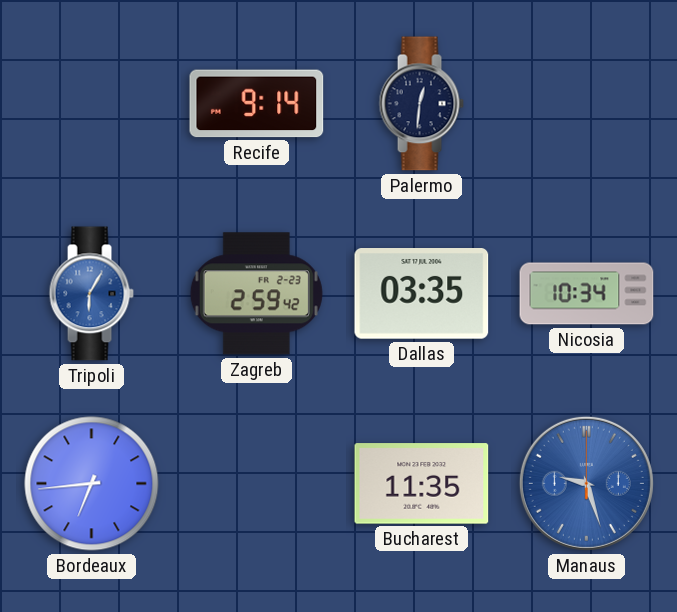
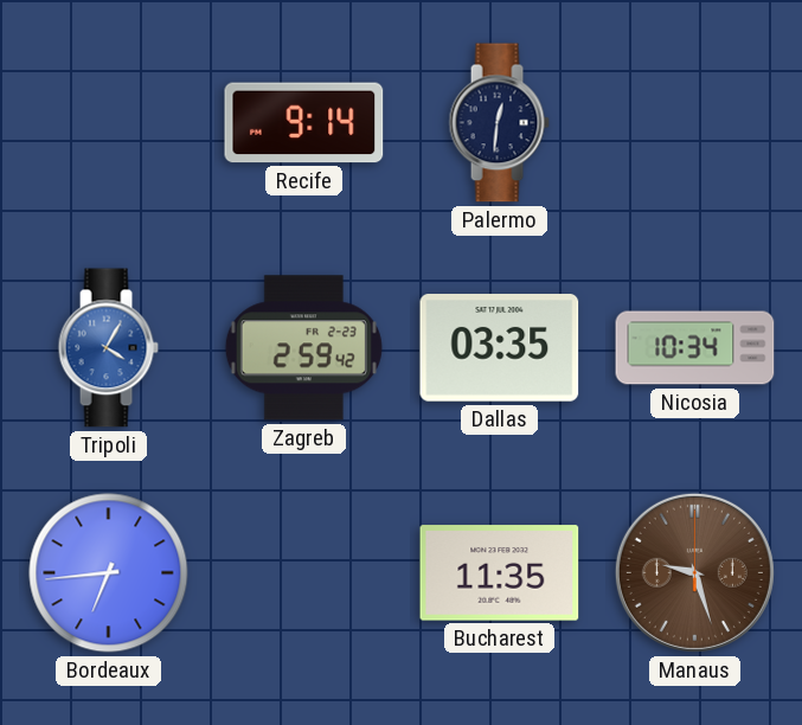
Tripoli: 6:05 -> 4:05
Manaus dial: blue -> brown
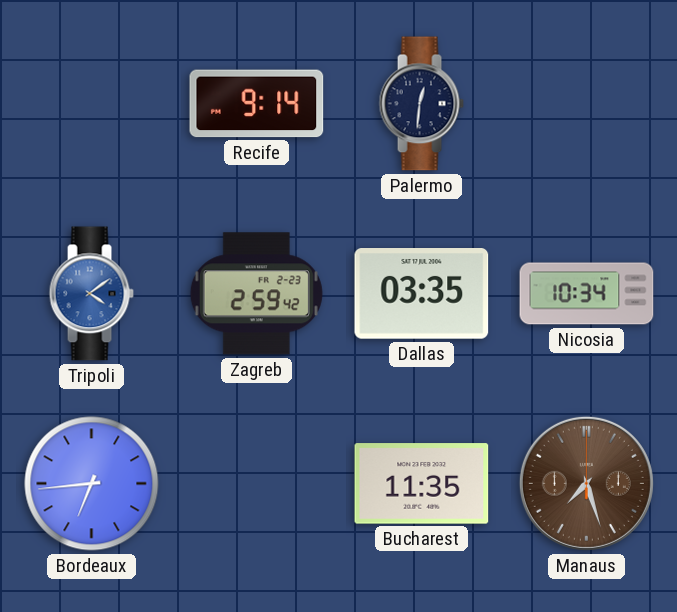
Tripoli: 4:05 -> 4:09
Manaus: 9:27 -> 7:27
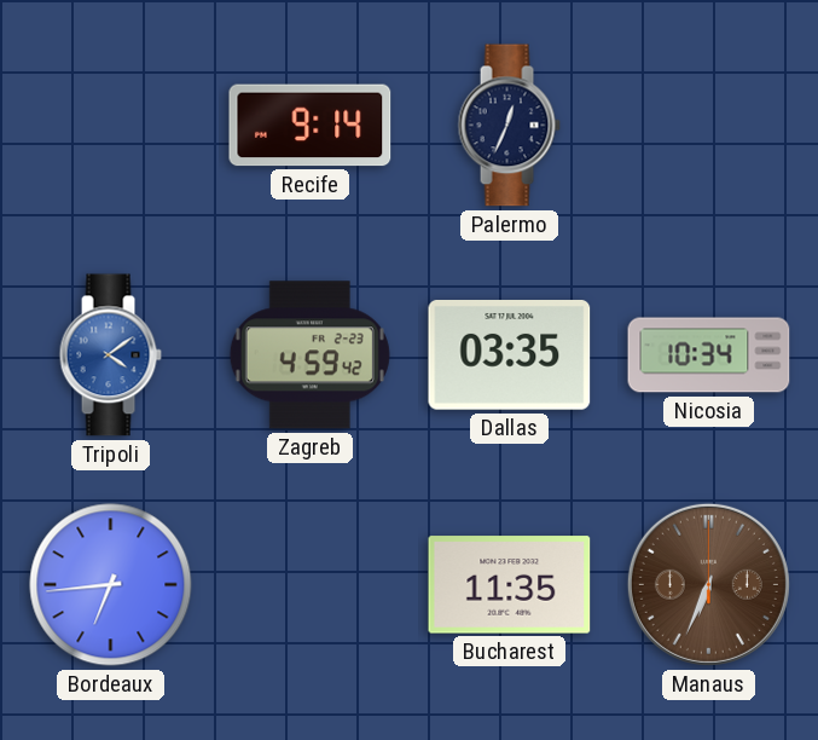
Palermo: 12:31 -> 12:34
Zagreb: 2:59 -> 4:59
Manaus: 7:27 -> 6:34
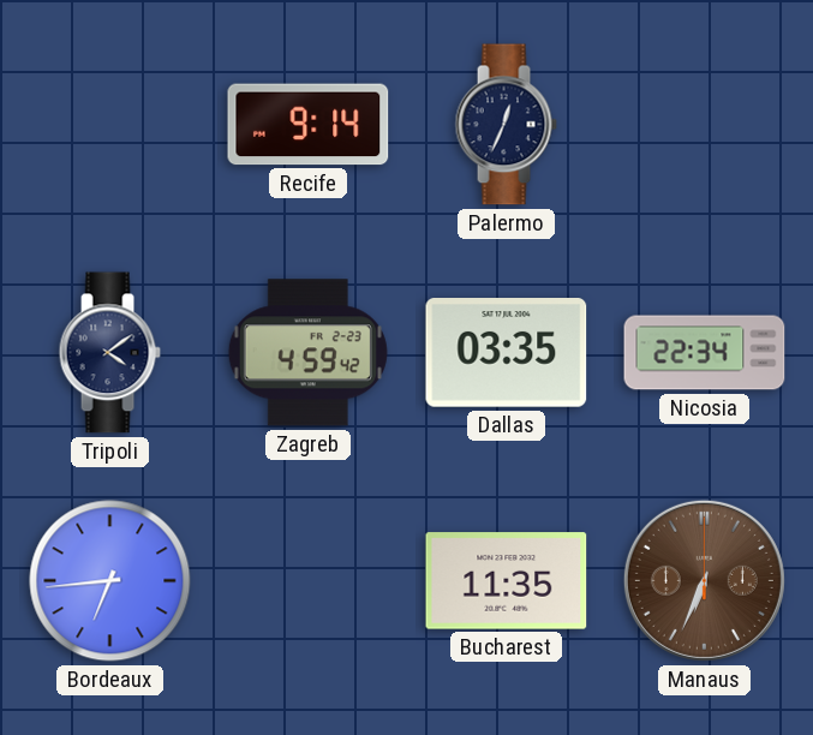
Tripoli dial: blue -> navy
Nicosia: 10:34 -> 22:34
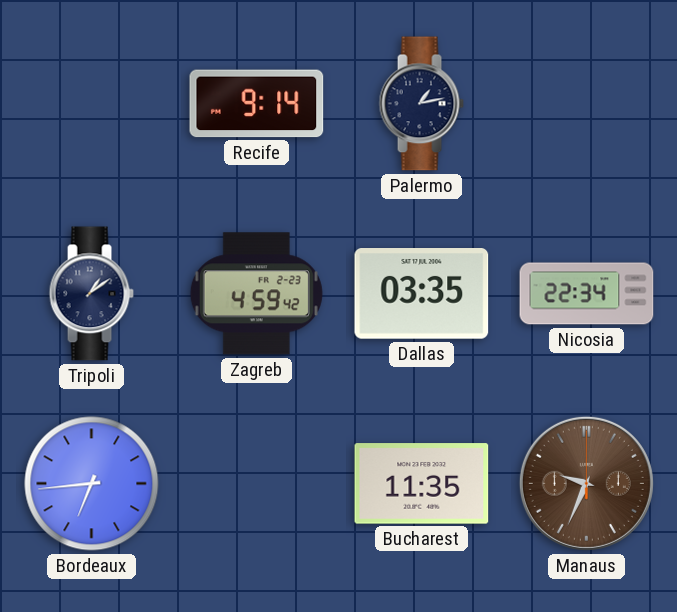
Palermo: 12:34 -> 1:13
Tripoli: 4:09 -> 1:09
Manaus: 6:34 -> 9:34
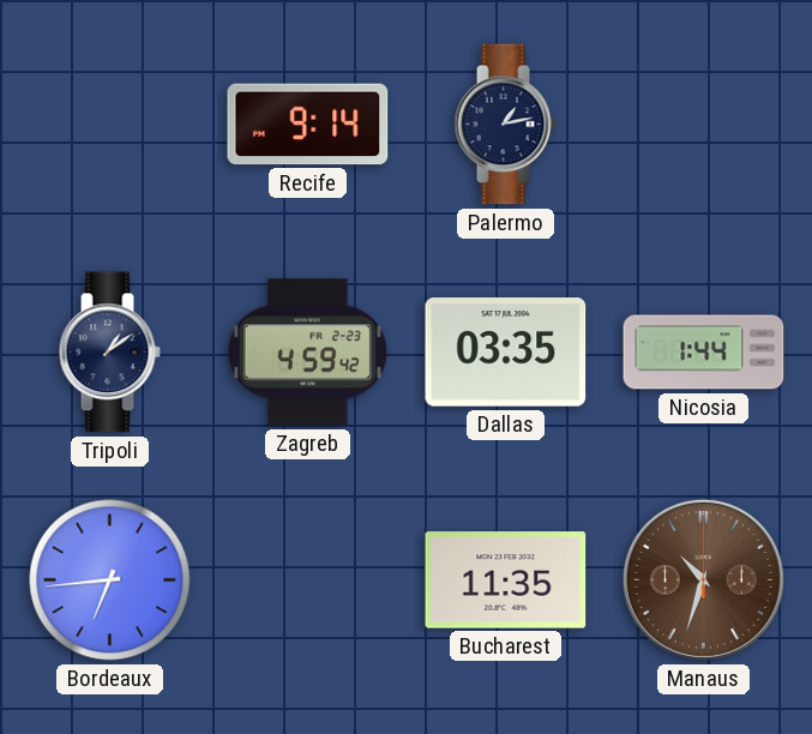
Nicosia: 22:34 -> 1:44
Manaus: 9:34 -> 10:33
